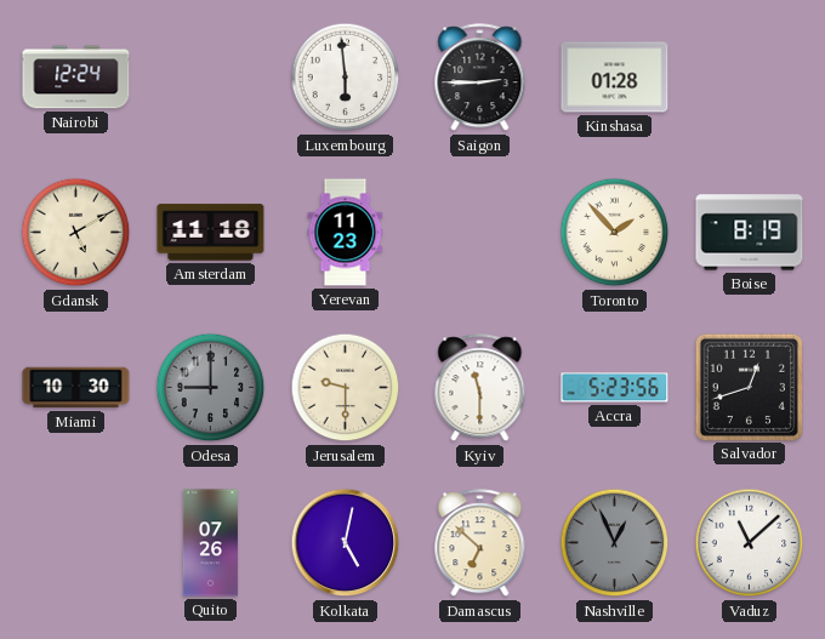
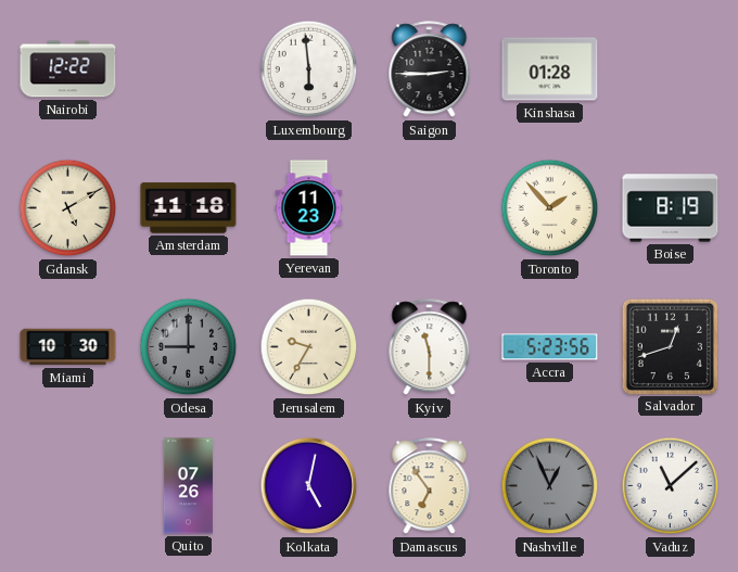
Nairobi: 12:24 -> 12:22
Jerusalem: 9:30 -> 9:35
Damascus: 6:52 -> 6:54
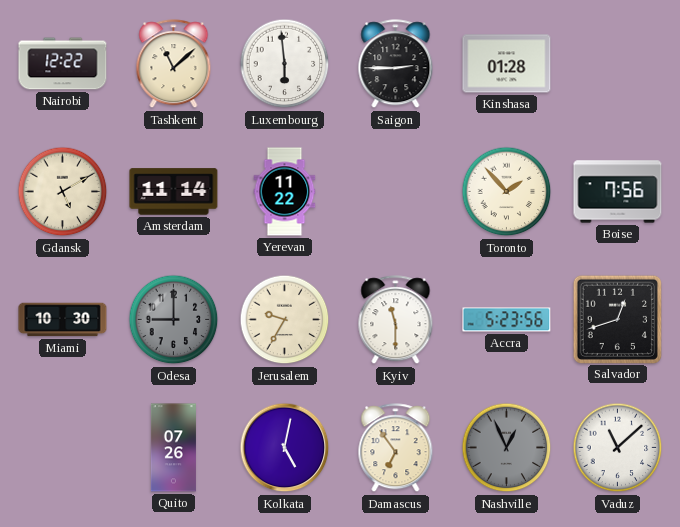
Tashkent: none -> 11:08
Amsterdam: 11:18 -> 11:14
Yerevan: 11:23 -> 11:22
Boise: 8:19 -> 7:56
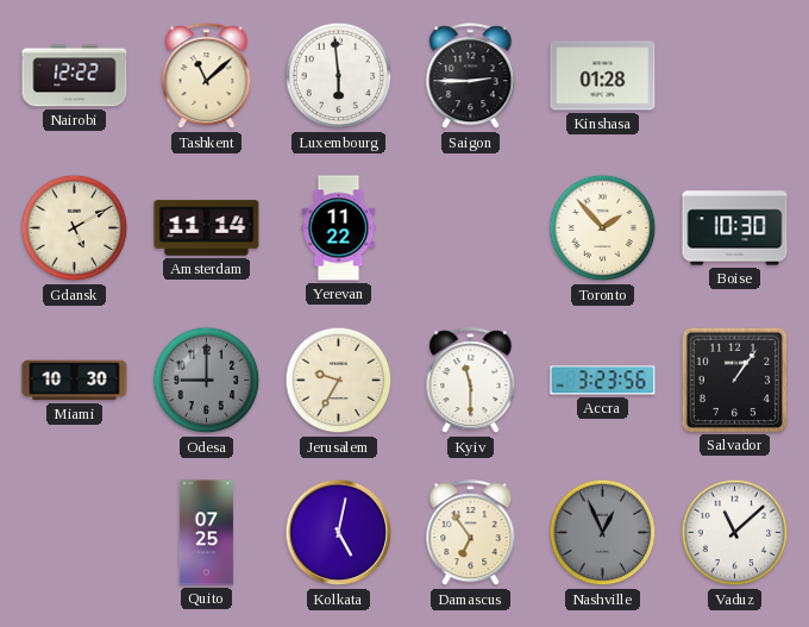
Boise: 7:56 -> 10:30
Accra: 5:23 -> 3:23
Salvador: 12:42 -> 1:06
Quito: 07:26 -> 07:25
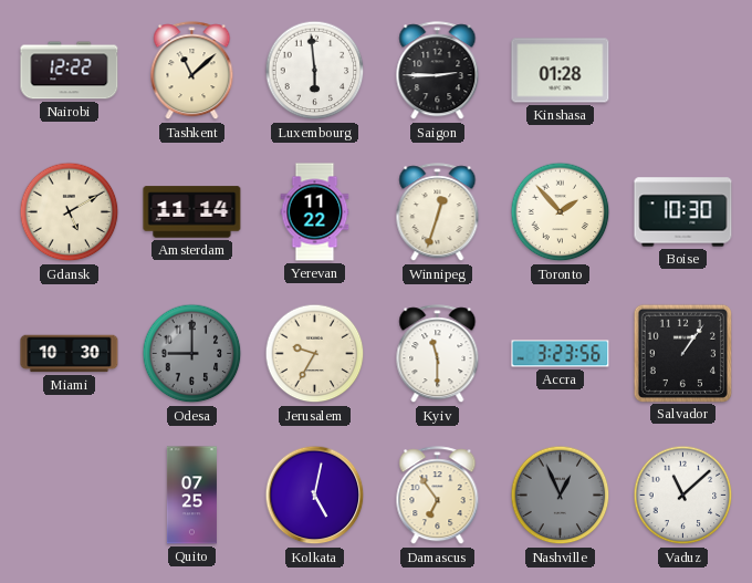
Winnipeg: none -> 12:33
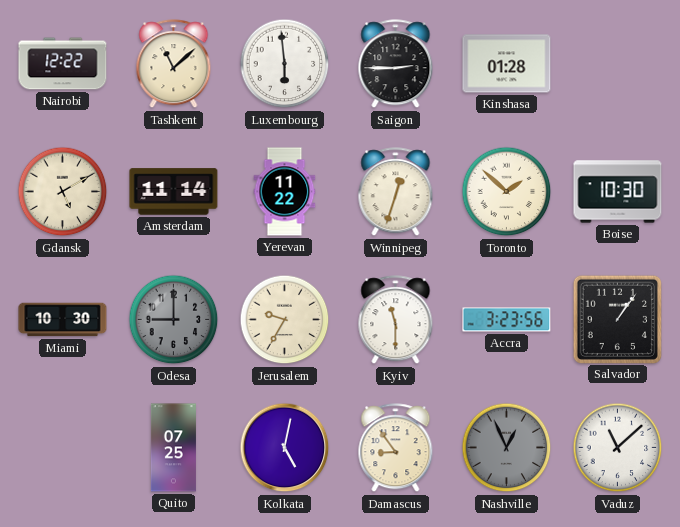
Toronto: 1:53 -> 1:52
Damascus: 6:54 -> 8:54
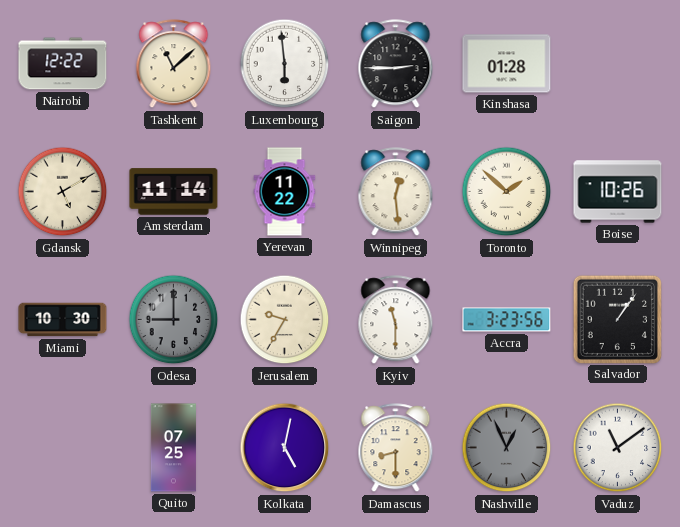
Winnipeg: 12:33 -> 12:29
Boise: 10:30 -> 10:26
Damascus: 8:54 -> 8:30
Vaduz: 11:08 -> 11:09
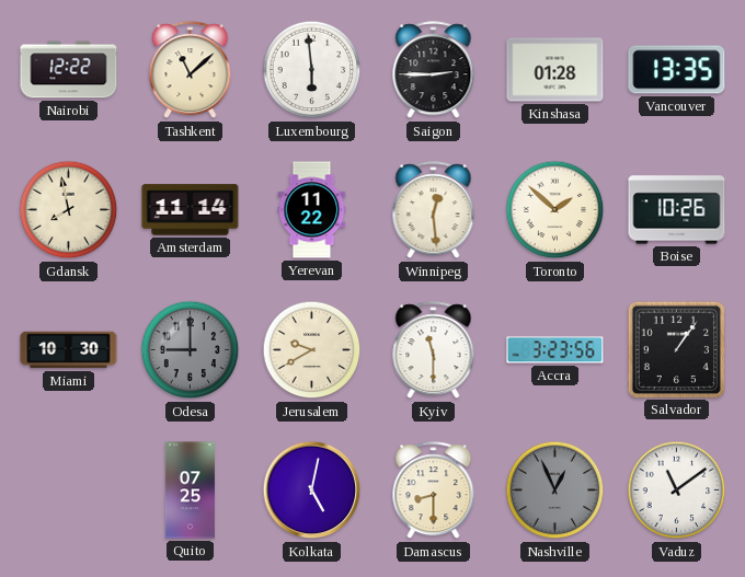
Vancouver: none -> 13:35
Gdansk: 5:10 -> 7:58
Jerusalem: 9:35 -> 9:40
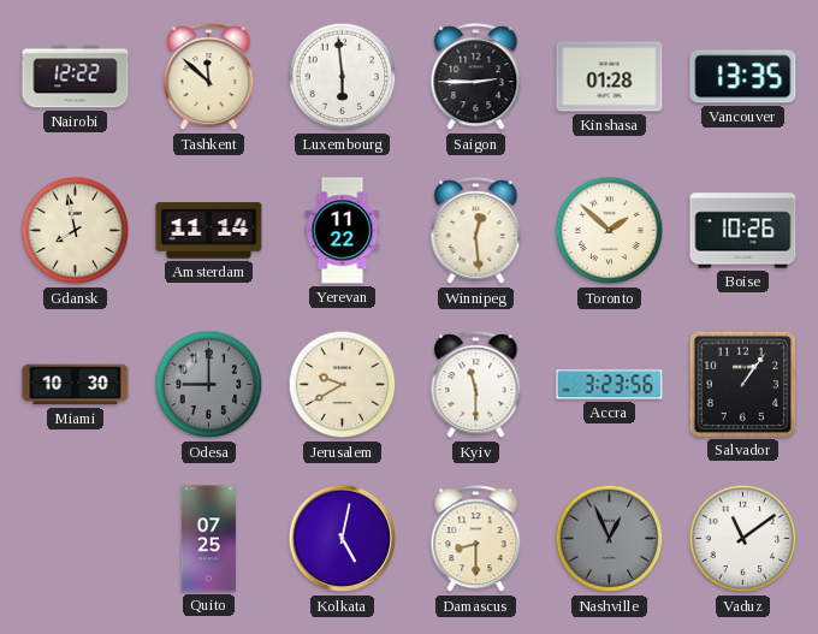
Tashkent: 11:08 -> 11:52
